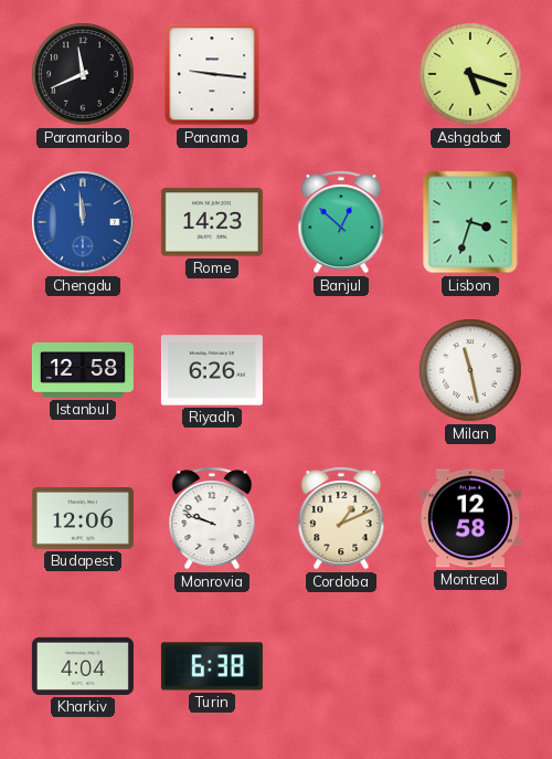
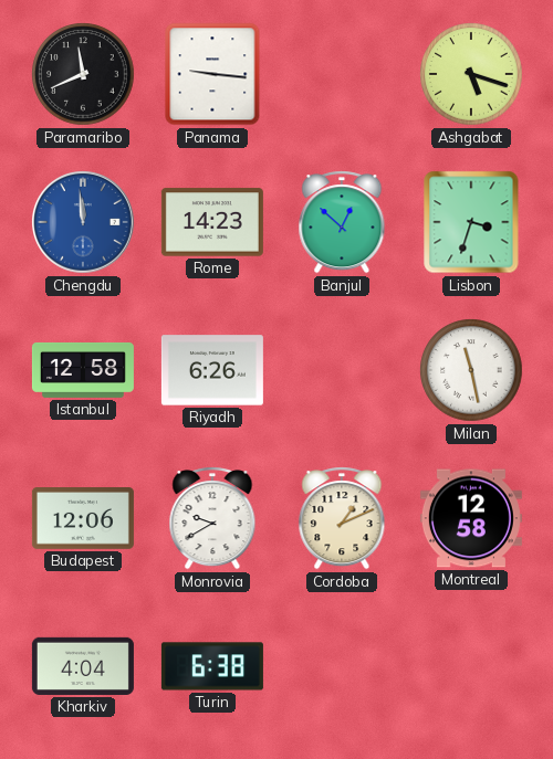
Monrovia: 9:48 -> 9:40
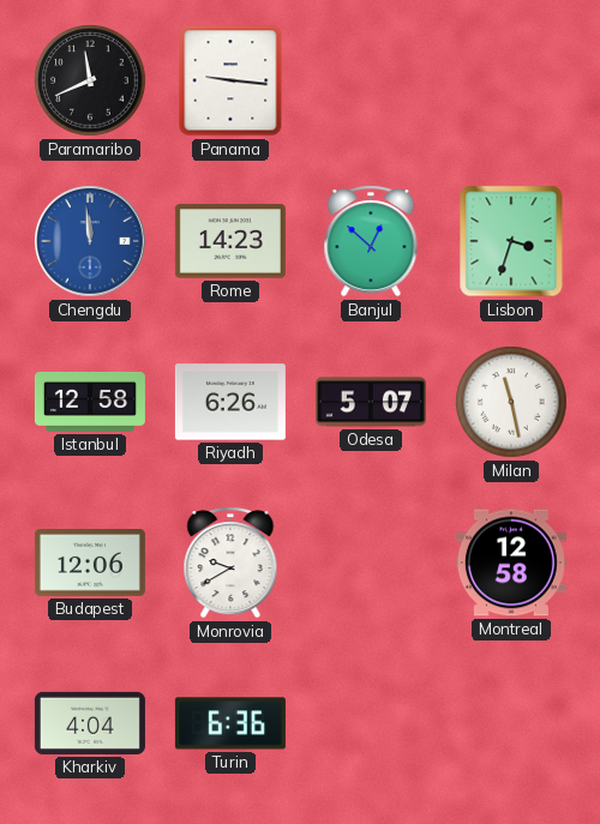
Ashgabat: 5:18 -> none
Odesa: none -> 5:07
Cordoba: 1:11 -> none
Turin: 6:38 -> 6:36
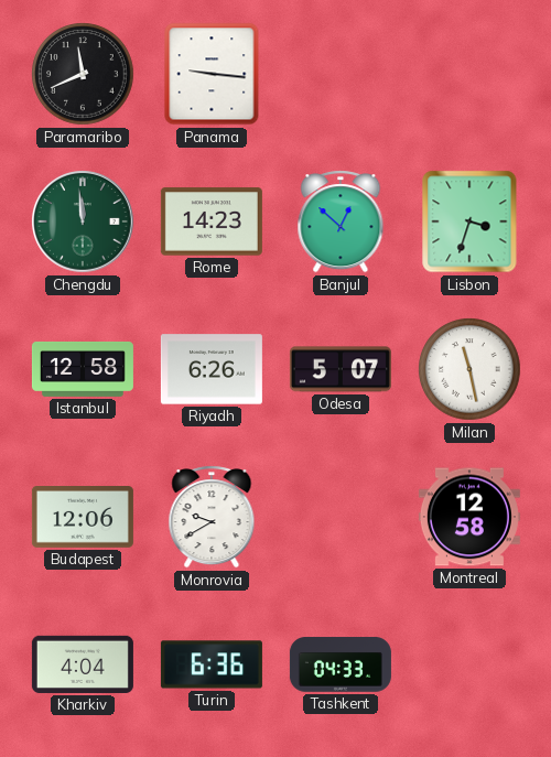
Chengdu dial: blue -> green
Tashkent: none -> 04:33
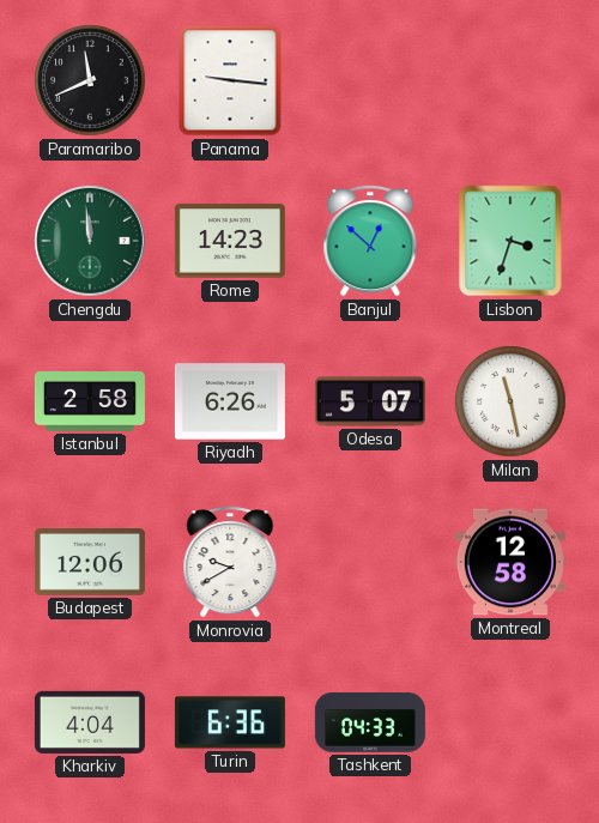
Istanbul: 12:58 -> 2:58
